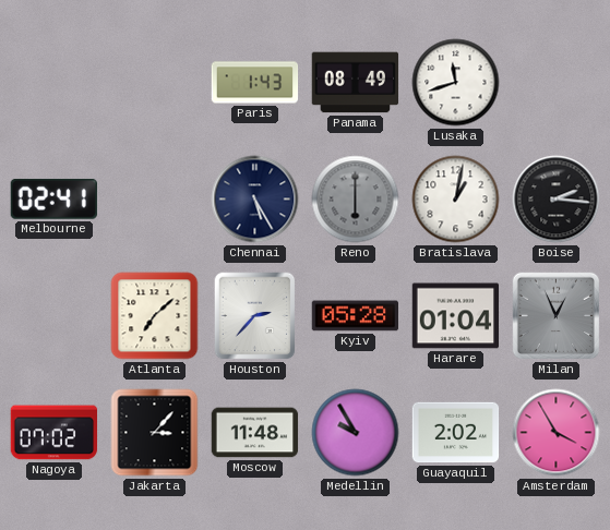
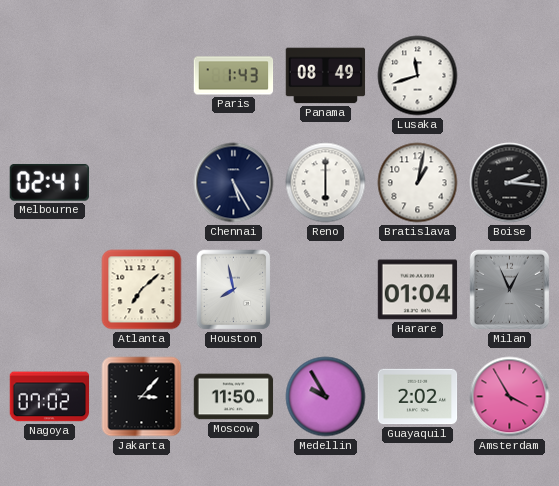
Reno dial: grey -> white
Houston: 2:37 -> 7:58
Kyiv: 05:28 -> none
Moscow: 11:48 -> 11:50
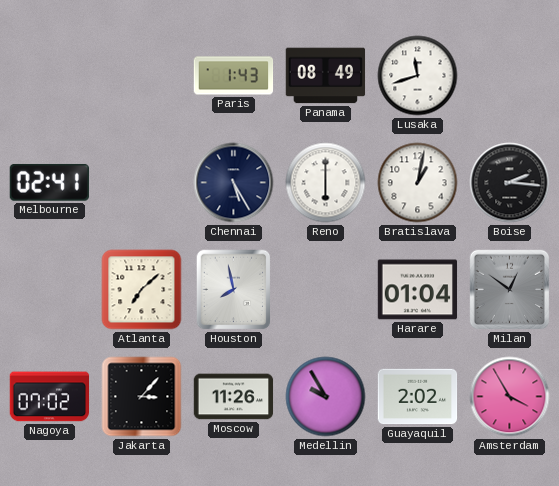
Milan: 12:56 -> 12:51
Moscow: 11:50 -> 11:26
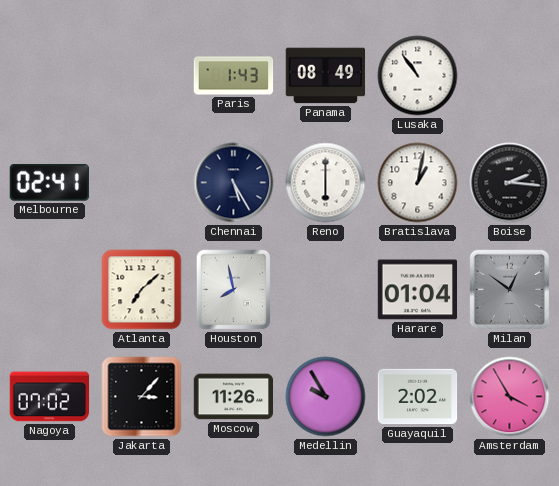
Lusaka: 11:42 -> 10:54
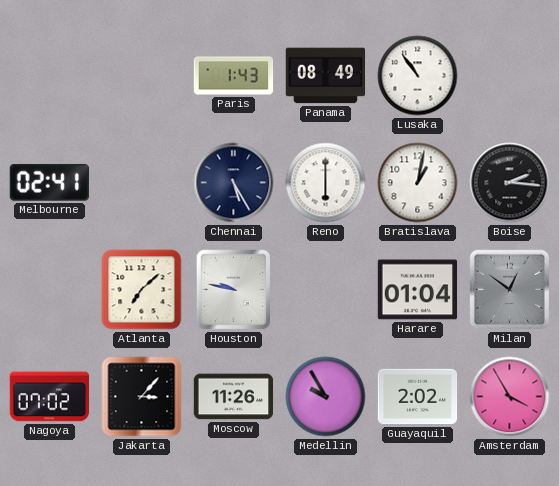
Houston: 7:58 -> 9:47
